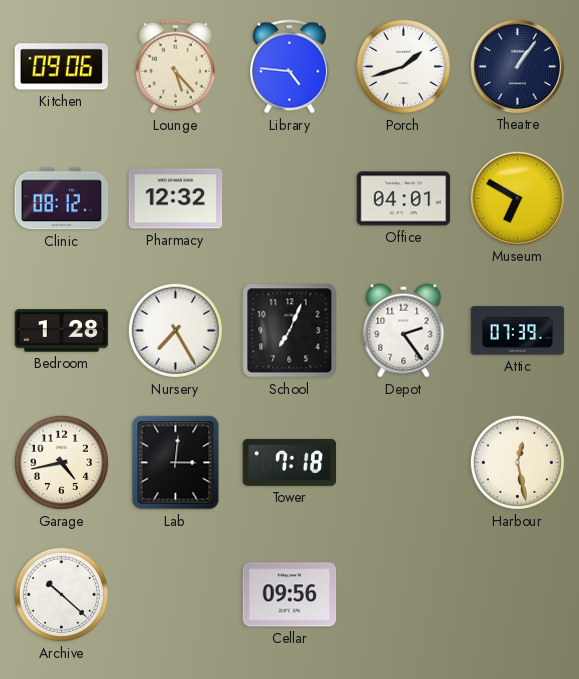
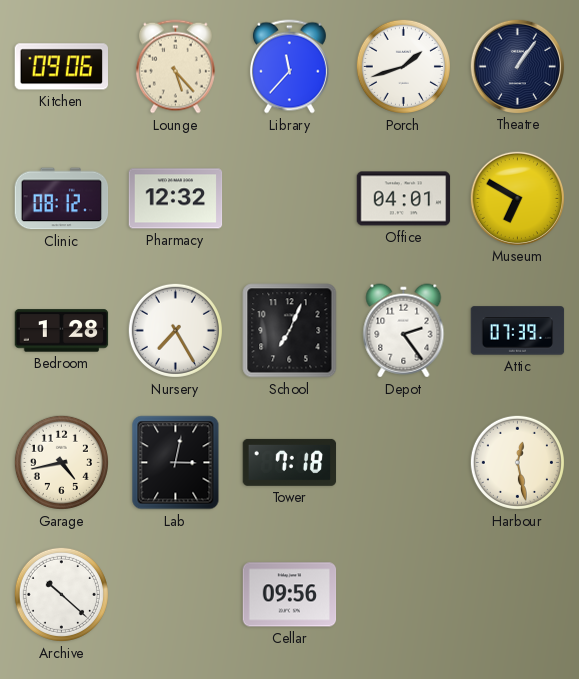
Library: 4:46 -> 11:37
Lab: 3:01 -> 3:02
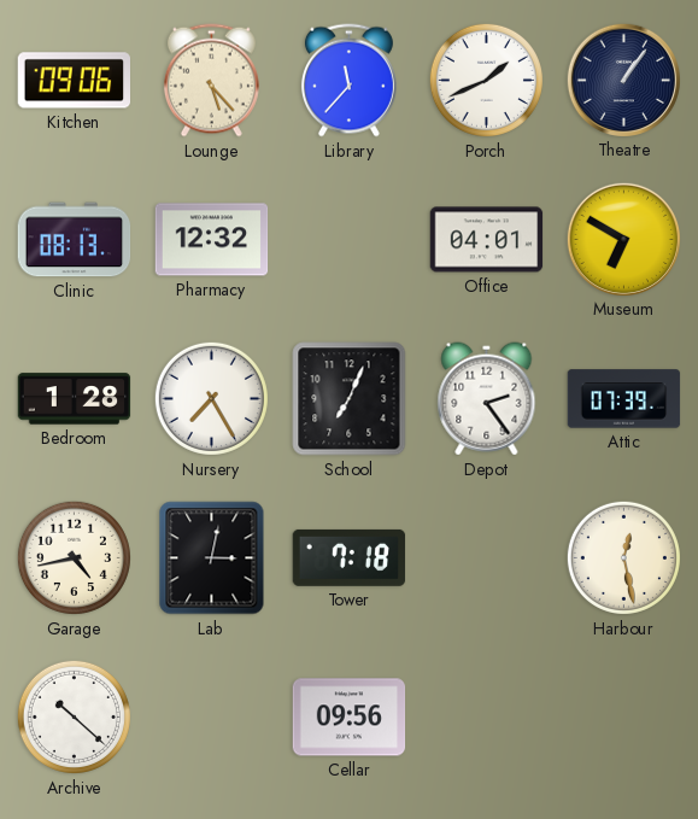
Porch: 1:42 -> 1:41
Clinic: 08:12 -> 08:13
